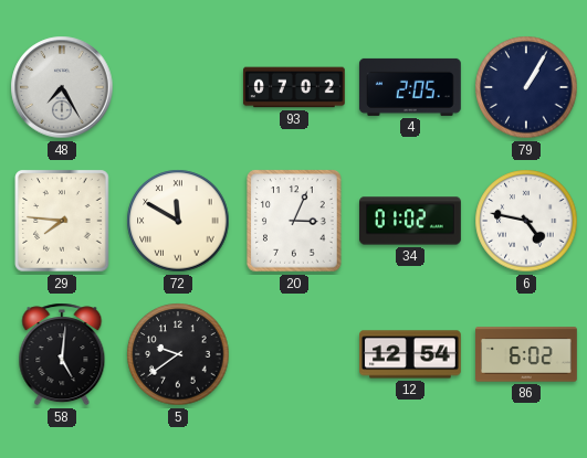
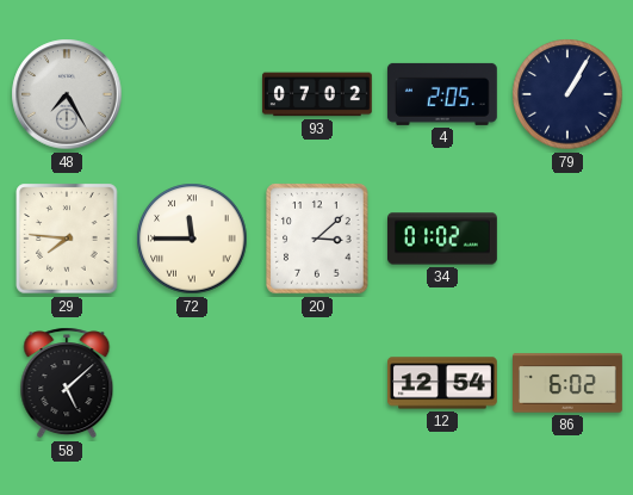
72: 11:50 -> 11:45
20: 3:04 -> 3:08
6: 4:47 -> none
58: 5:01 -> 5:08
5: 9:39 -> none
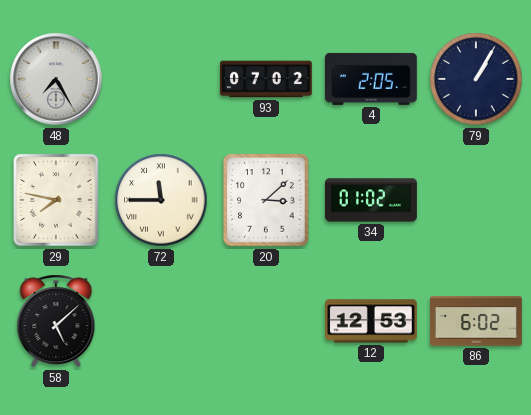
29: 7:46 -> 7:47
12: 12:54 -> 12:53
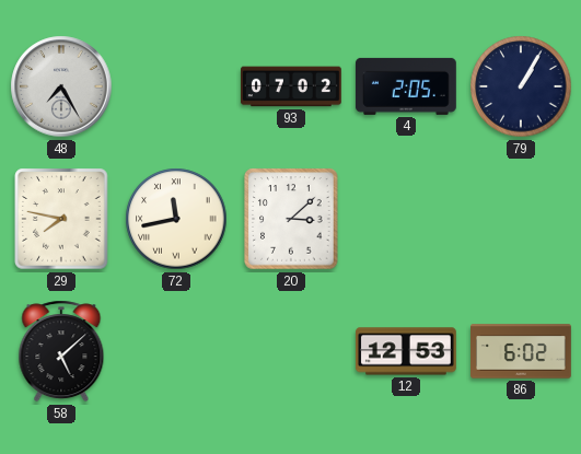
72: 11:45 -> 11:43
34: 01:02 -> none
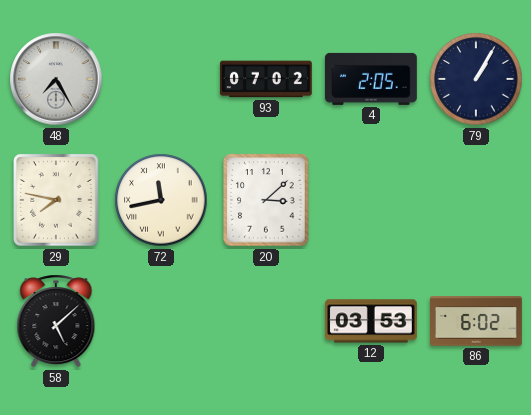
12: 12:53 -> 03:53
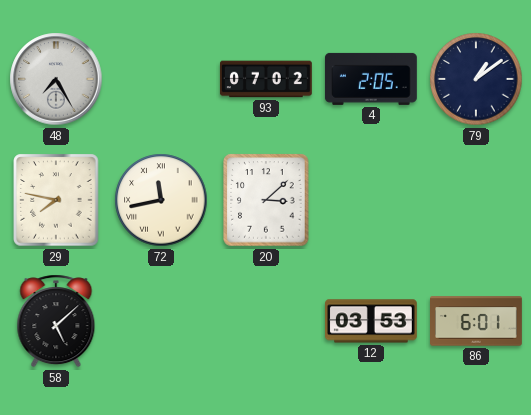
79: 1:05 -> 1:09
86: 6:02 -> 6:01
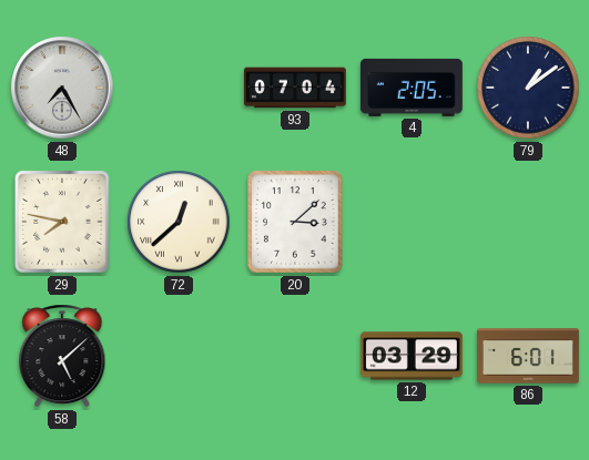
93: 07:02 -> 07:04
72: 11:43 -> 12:38
12: 03:53 -> 03:29
